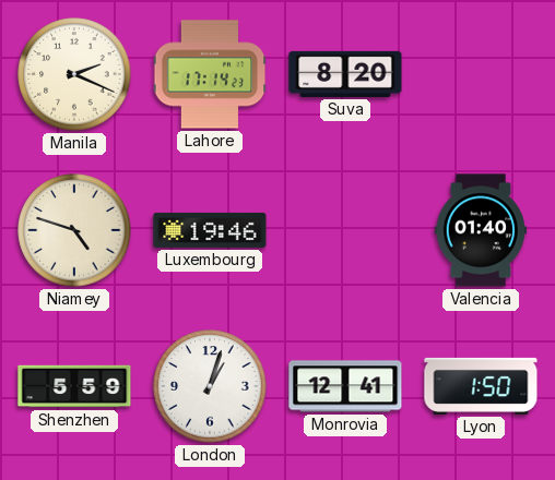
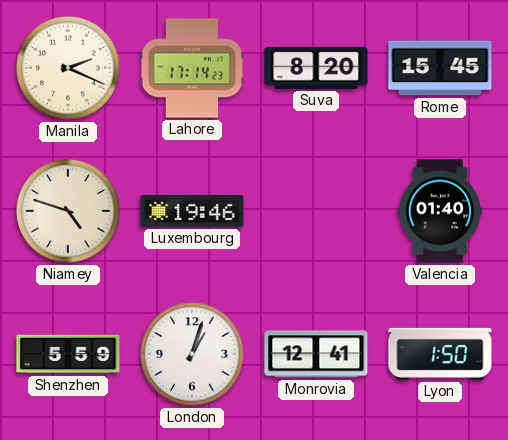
Rome: none -> 15:45
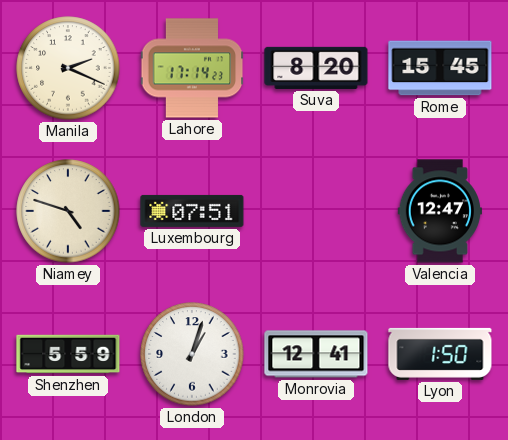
Luxembourg: 19:46 -> 07:51
Valencia: 01:40 -> 12:47
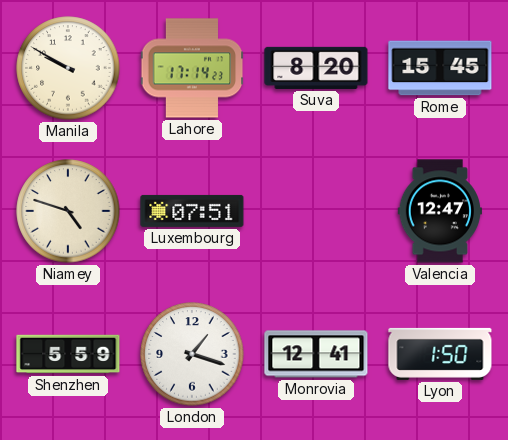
Manila: 2:19 -> 9:50
London: 1:03 -> 1:18
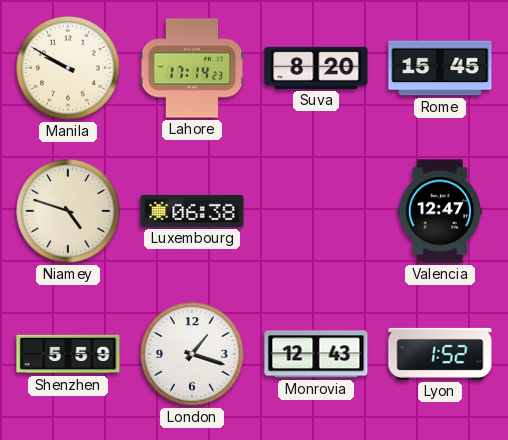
Luxembourg: 07:51 -> 06:38
Monrovia: 12:41 -> 12:43
Lyon: 1:50 -> 1:52
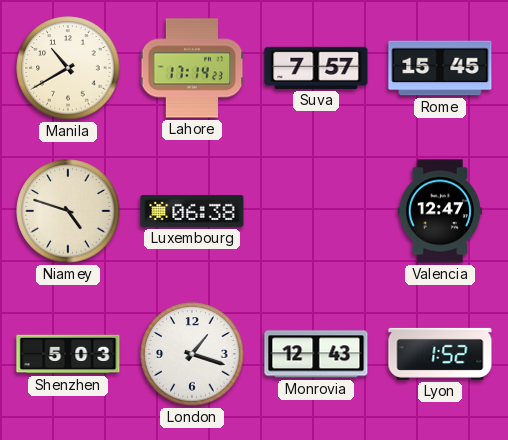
Manila: 9:50 -> 10:40
Suva: 8:20 -> 7:57
Shenzhen: 5:59 -> 5:03
